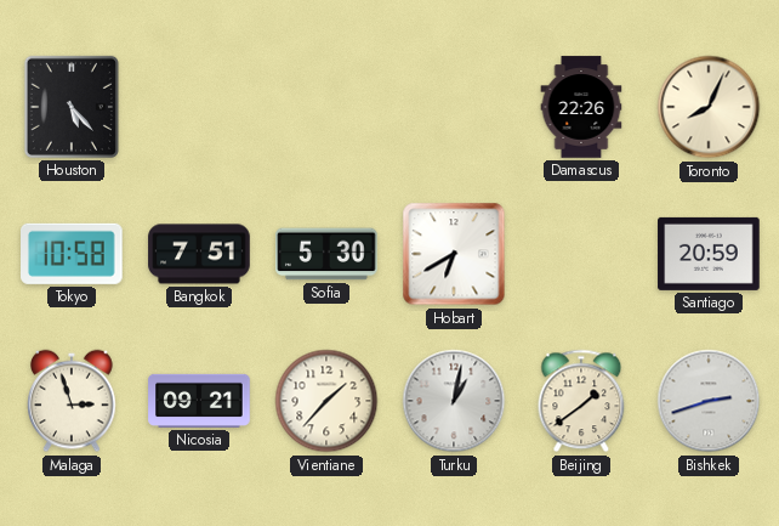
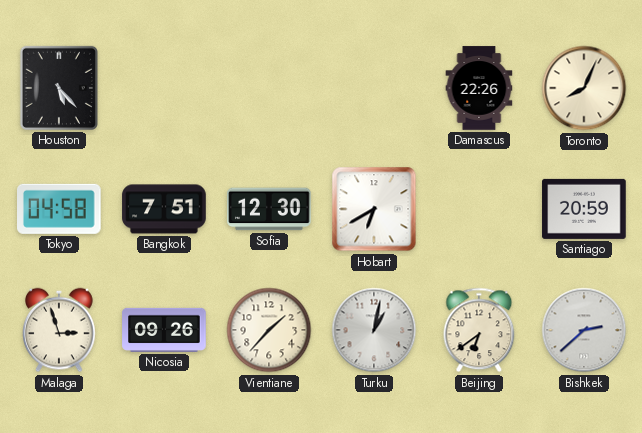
Tokyo: 10:58 -> 04:58
Sofia: 5:30 -> 12:30
Nicosia: 09:21 -> 09:26
Beijing: 1:39 -> 6:39
Bishkek: 2:42 -> 2:38
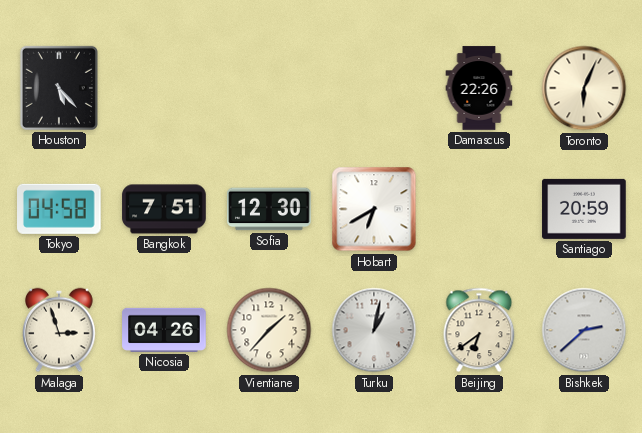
Toronto: 8:04 -> 6:04
Nicosia: 09:26 -> 04:26
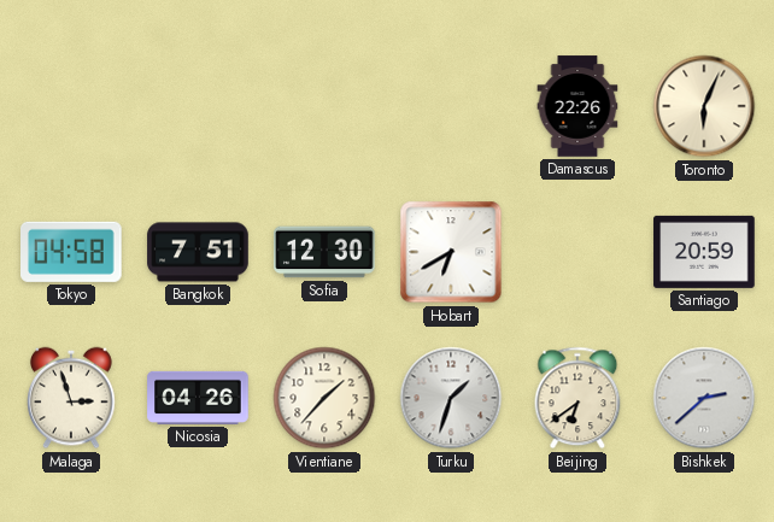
Houston: 5:23 -> none
Turku: 1:02 -> 1:33
